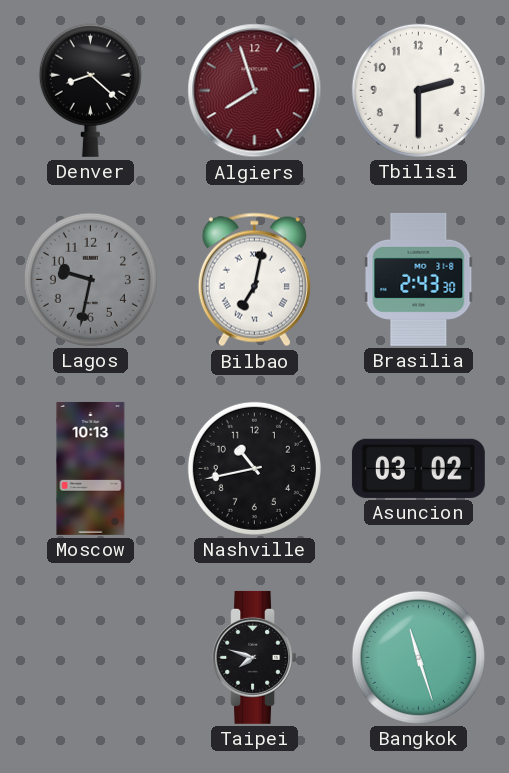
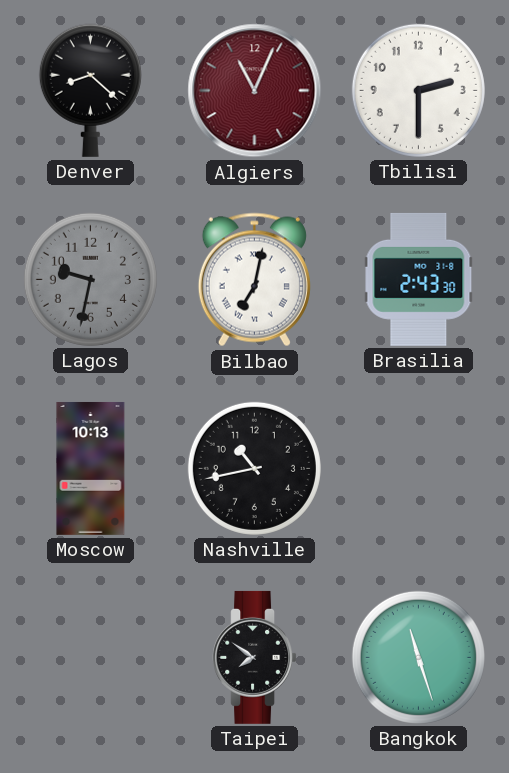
Algiers: 7:57 -> 11:04
Asuncion: 03:02 -> none
Taipei: 7:48 -> 7:51
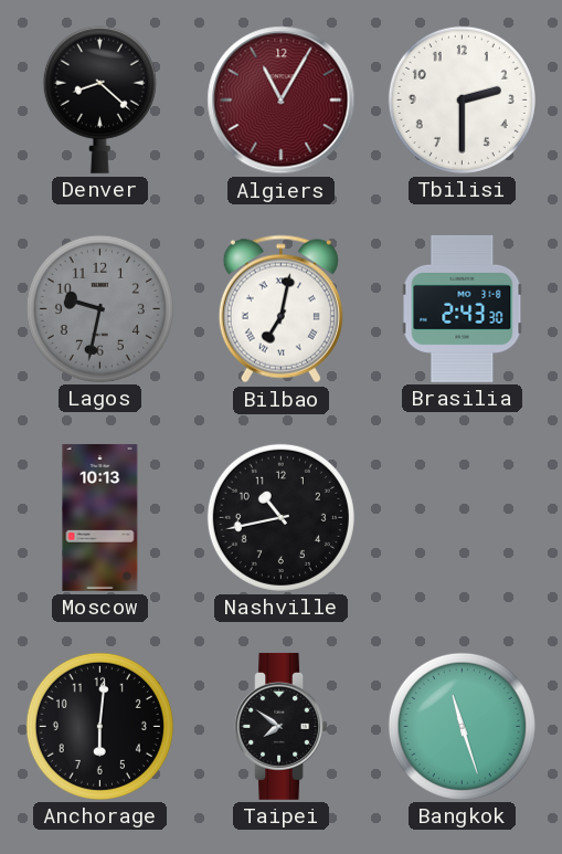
Algiers: 11:04 -> 11:05
Anchorage: none -> 6:01
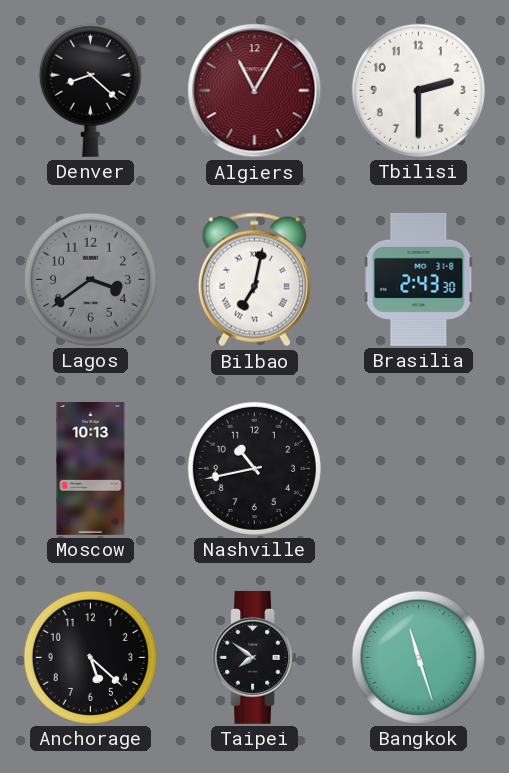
Lagos: 9:32 -> 3:39
Anchorage: 6:01 -> 5:22
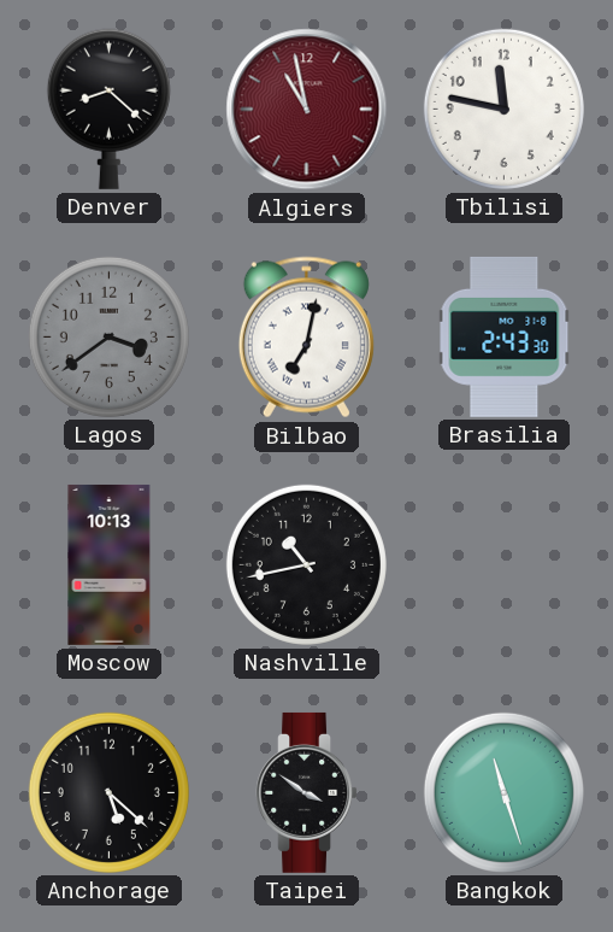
Algiers: 11:05 -> 10:58
Tbilisi: 2:30 -> 11:47
Taipei: 7:51 -> 3:51
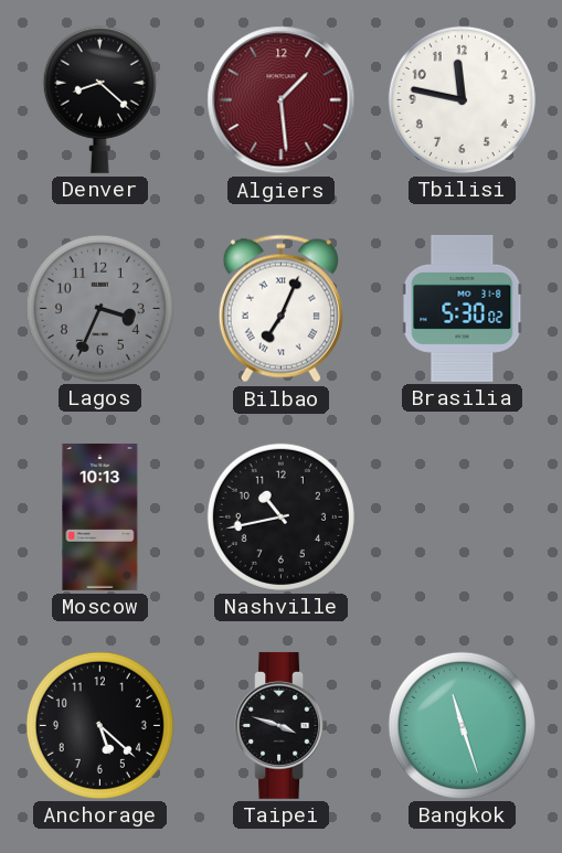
Algiers: 10:58 -> 1:29
Lagos: 3:39 -> 3:34
Bilbao: 7:02 -> 7:04
Brasilia: 2:43 -> 5:30
Taipei: 3:51 -> 3:48
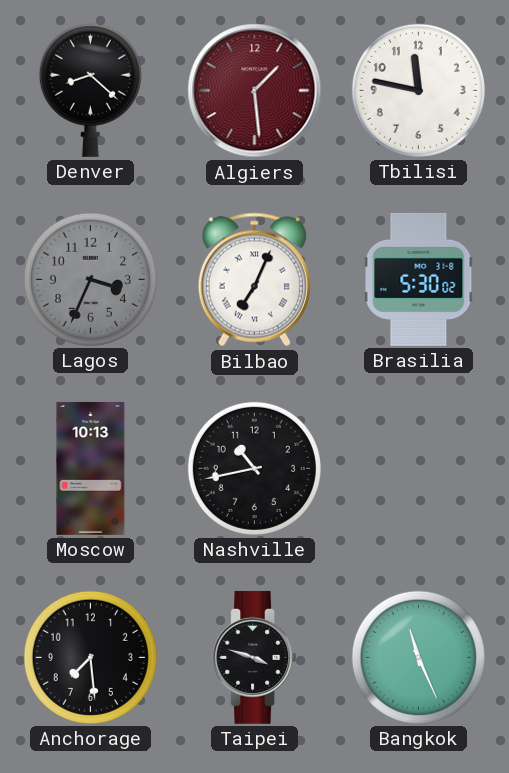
Anchorage: 5:22 -> 7:29
Bangkok: 11:27 -> 11:26
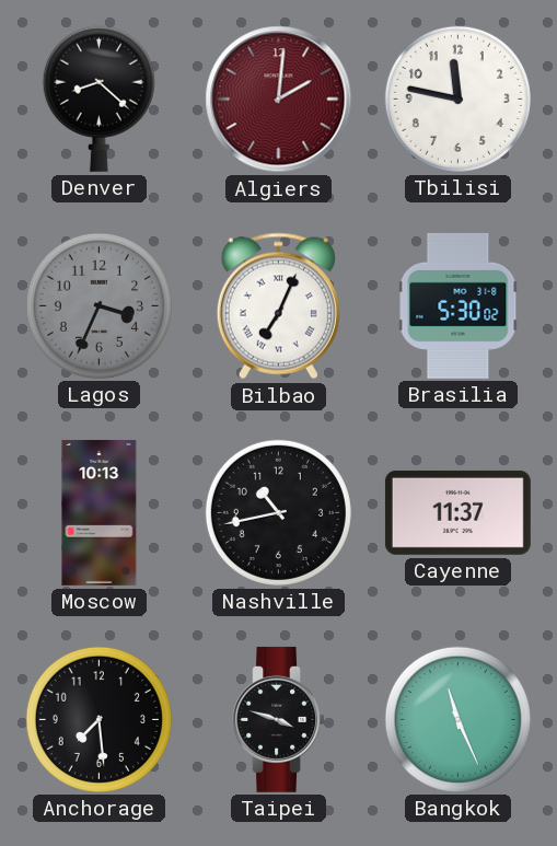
Algiers: 1:29 -> 2:01
Cayenne: none -> 11:37
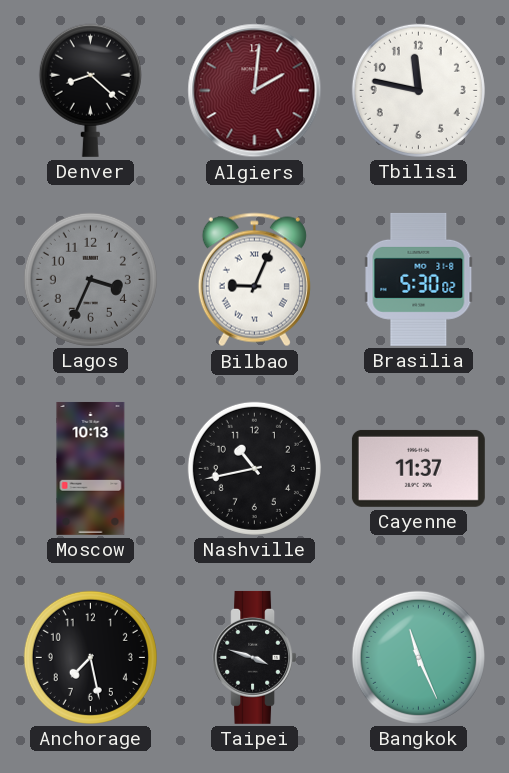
Bilbao: 7:04 -> 9:04
Anchorage: 7:29 -> 7:28
